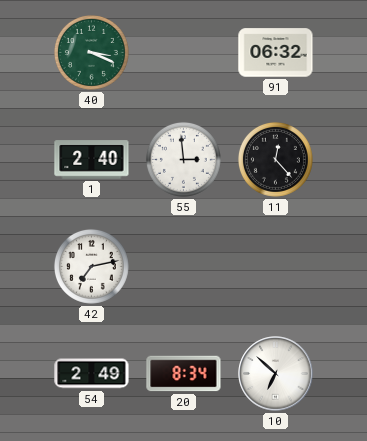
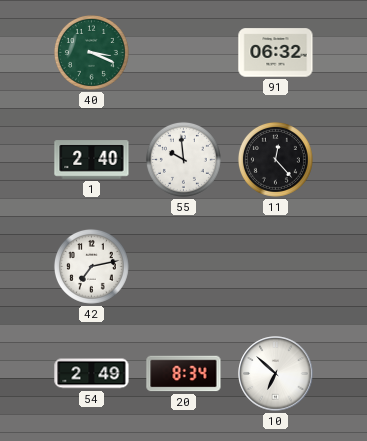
55: 2:59 -> 9:59
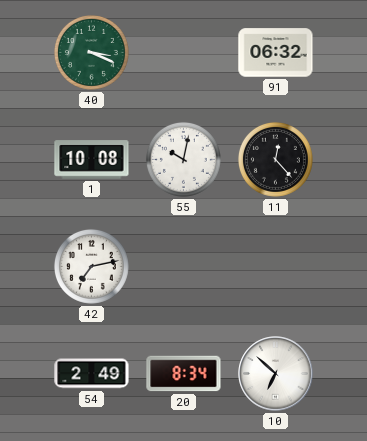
1: 2:40 -> 10:08
55: 9:59 -> 10:02
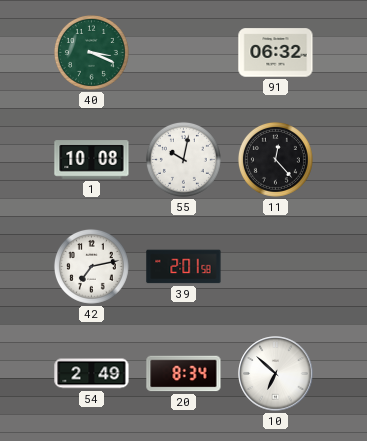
39: none -> 2:01
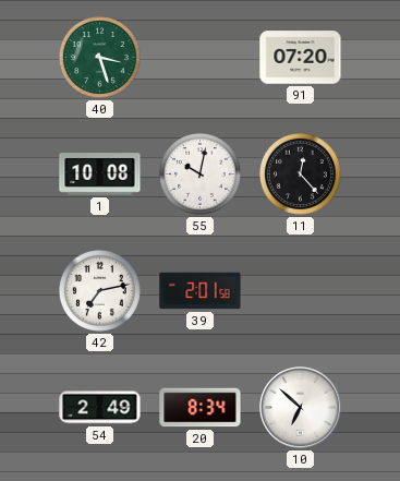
40: 3:19 -> 3:27
91: 06:32 -> 07:20
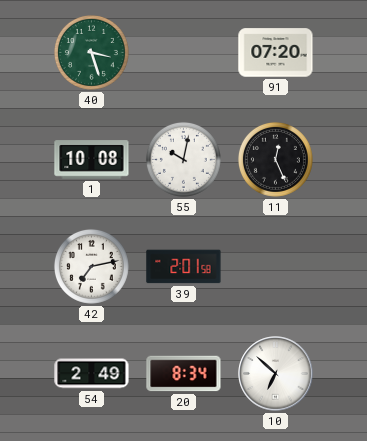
11: 12:23 -> 12:26
